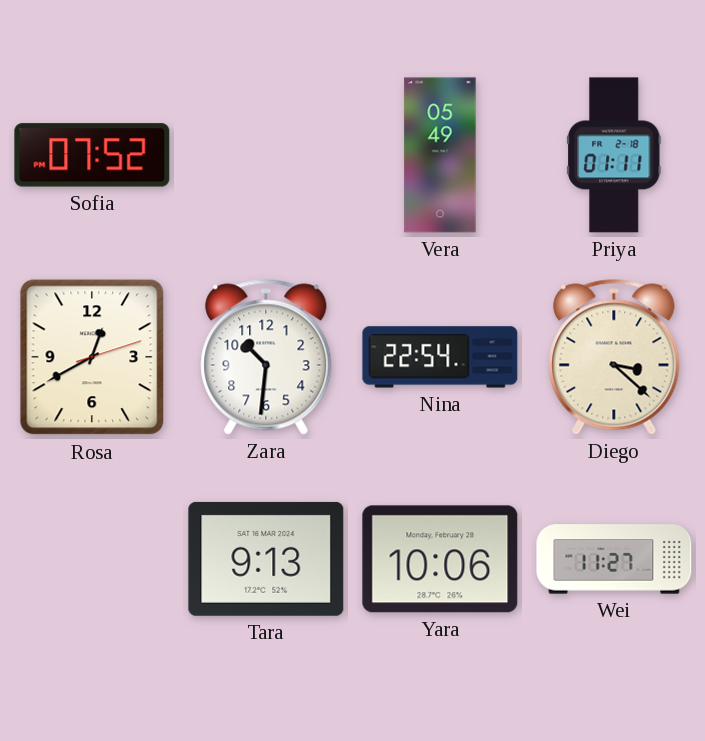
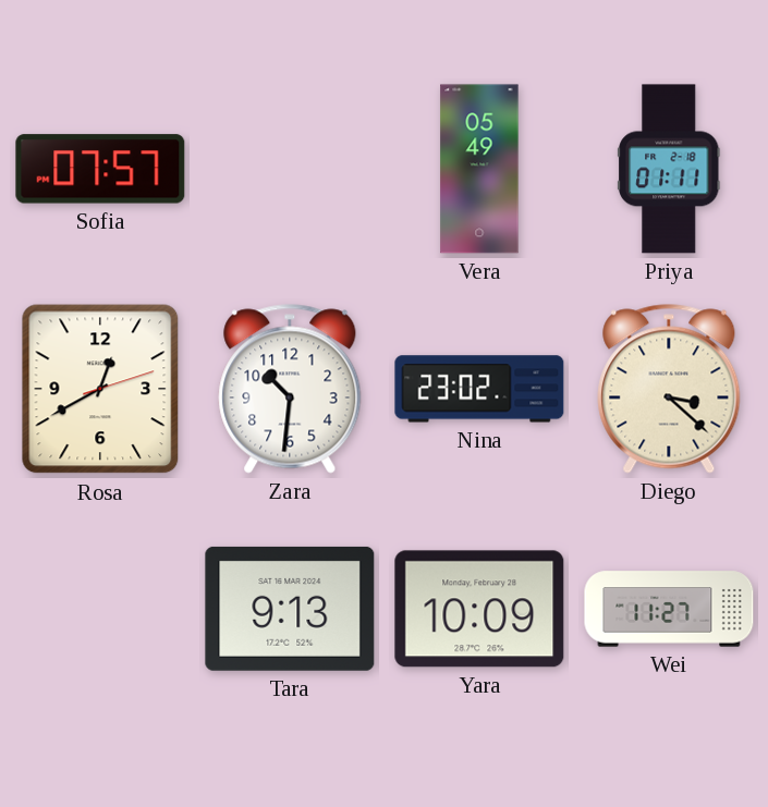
Sofia: 07:52 -> 07:57
Nina: 22:54 -> 23:02
Yara: 10:06 -> 10:09
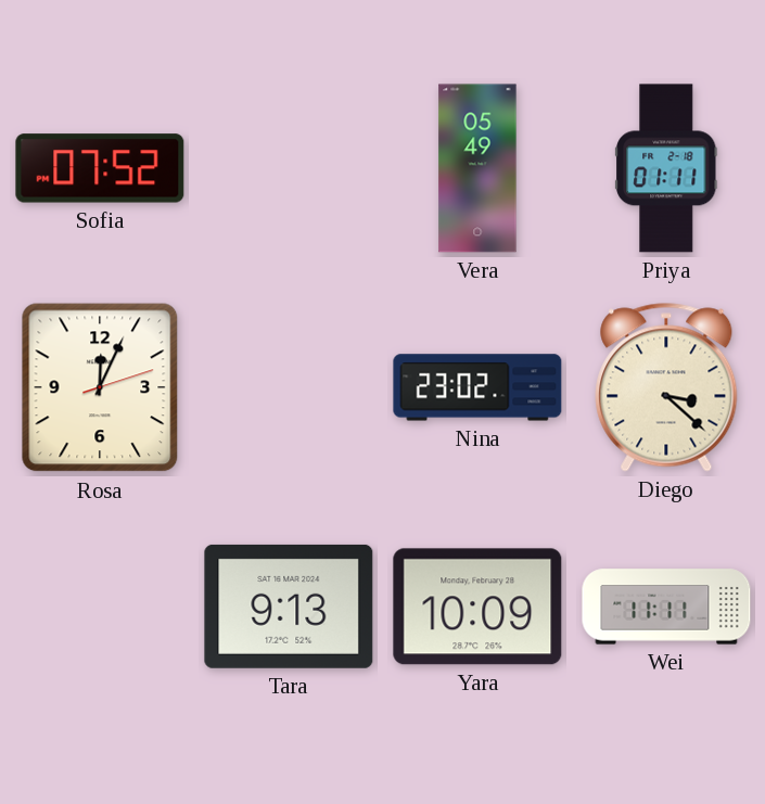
Sofia: 07:57 -> 07:52
Rosa: 12:40 -> 12:04
Zara: 10:31 -> none
Wei: 11:27 -> 11:11
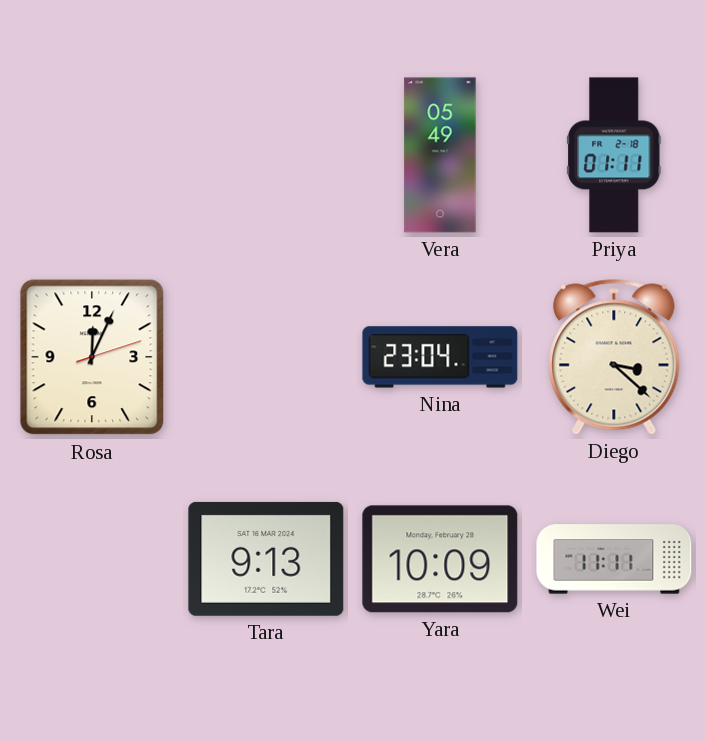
Sofia: 07:52 -> none
Nina: 23:02 -> 23:04
